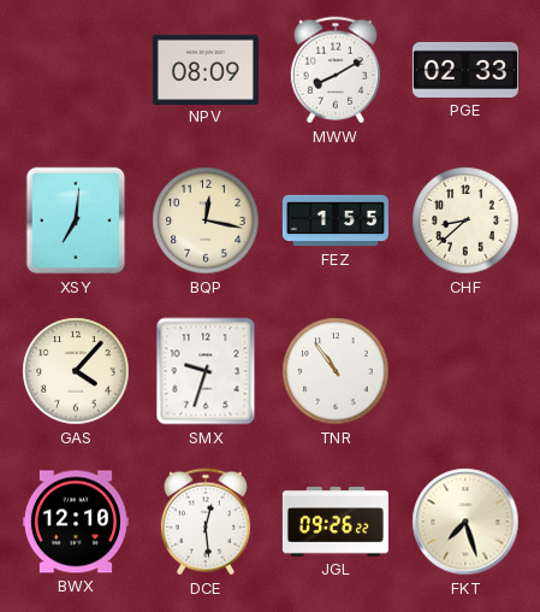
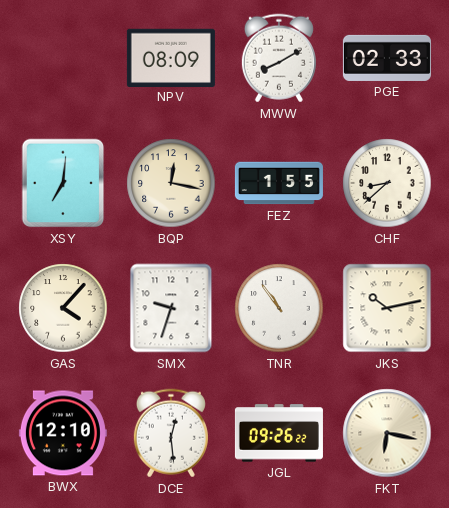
JKS: none -> 10:13
FKT: 7:27 -> 6:17
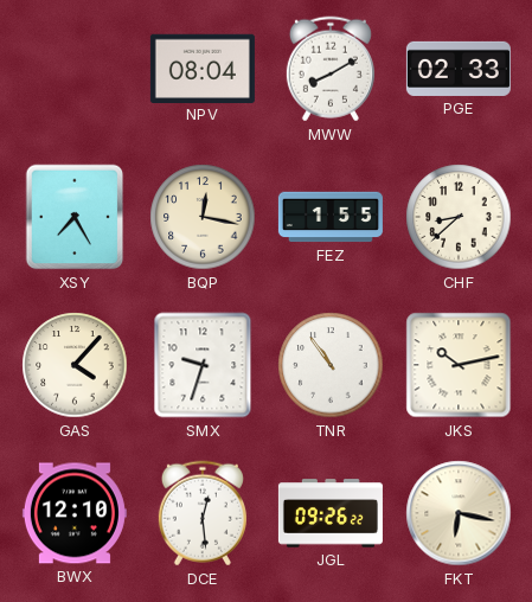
NPV: 08:09 -> 08:04
XSY: 7:01 -> 7:25
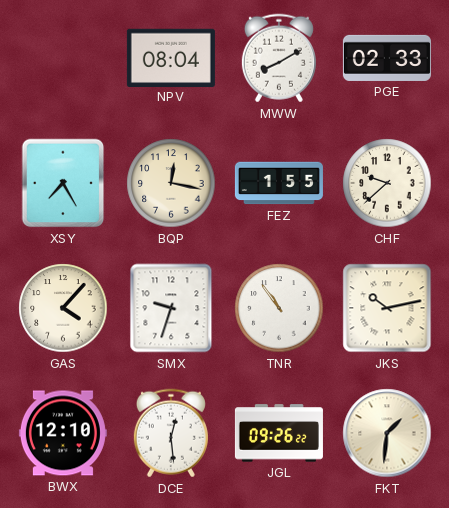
CHF: 8:38 -> 9:38
FKT: 6:17 -> 1:31
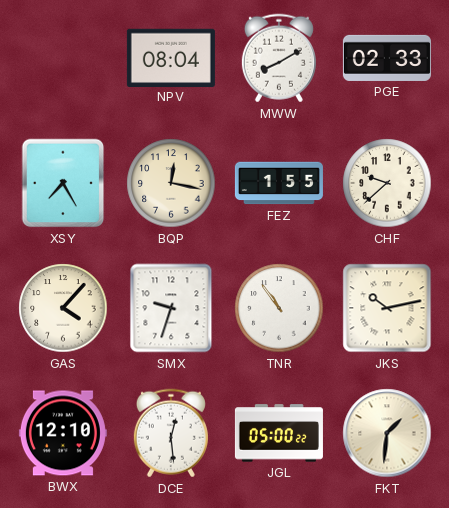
JGL: 09:26 -> 05:00
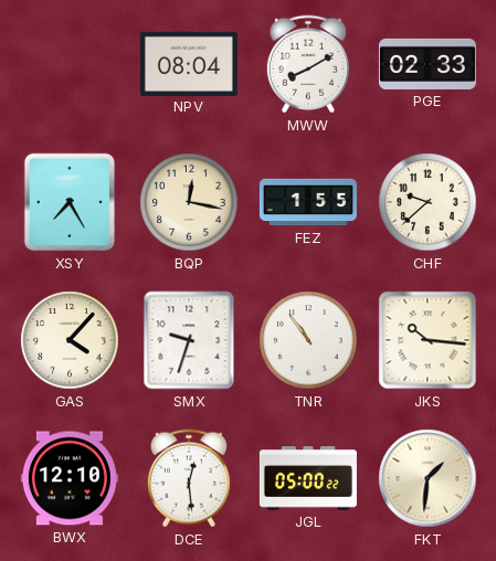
JKS: 10:13 -> 10:16
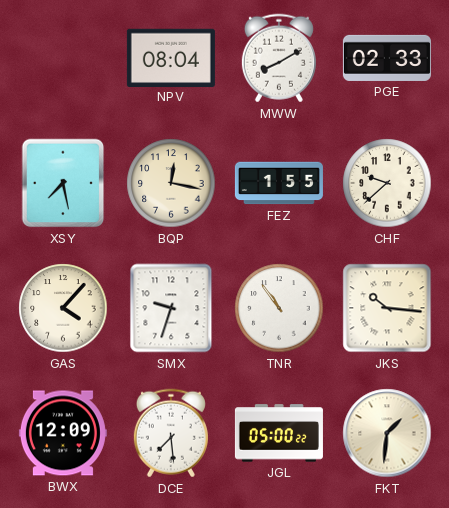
XSY: 7:25 -> 7:28
BWX: 12:10 -> 12:09
DCE: 12:29 -> 7:29
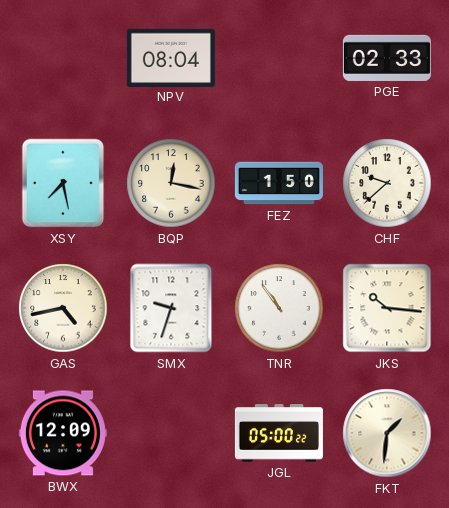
MWW: 8:10 -> none
FEZ: 1:55 -> 1:50
GAS: 4:07 -> 4:43
DCE: 7:29 -> none
